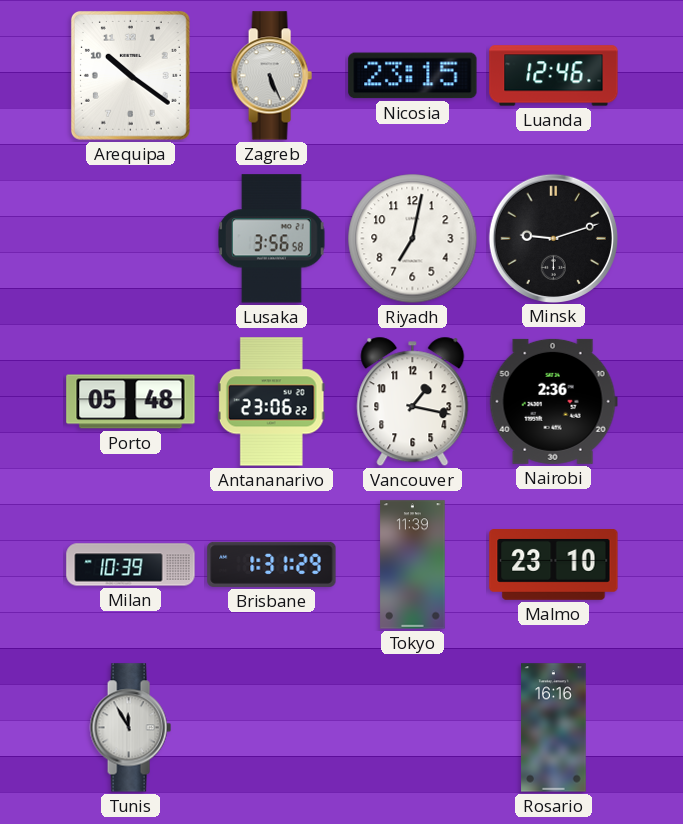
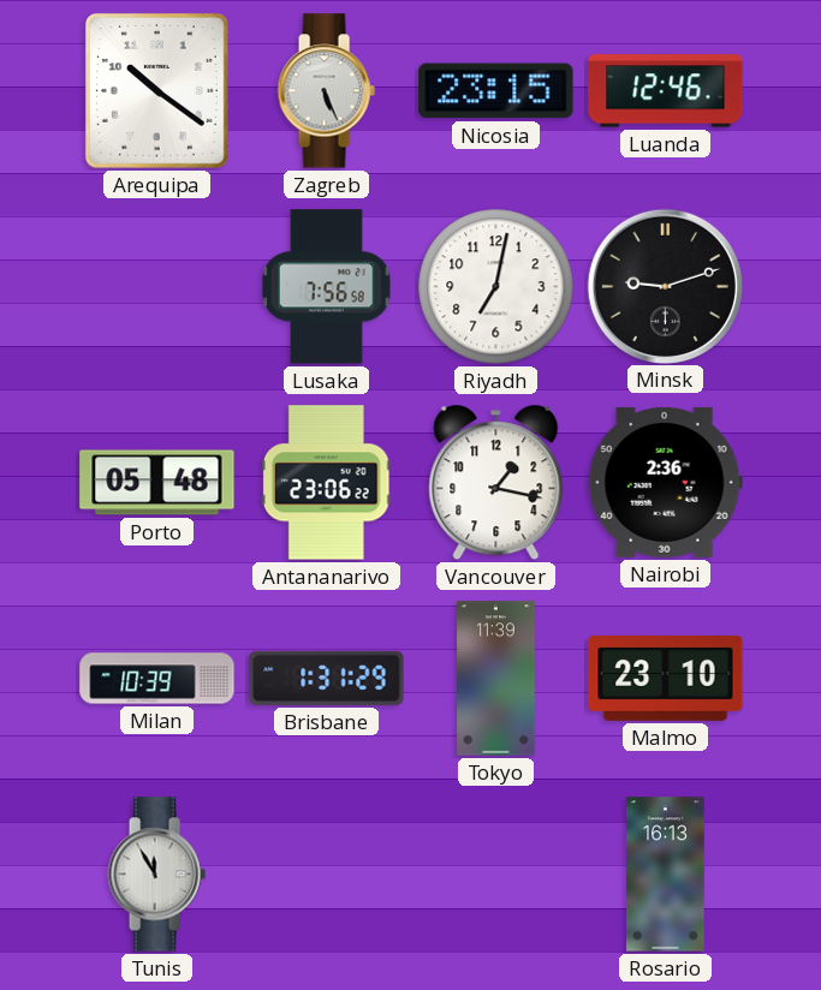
Lusaka: 3:56 -> 7:56
Rosario: 16:16 -> 16:13
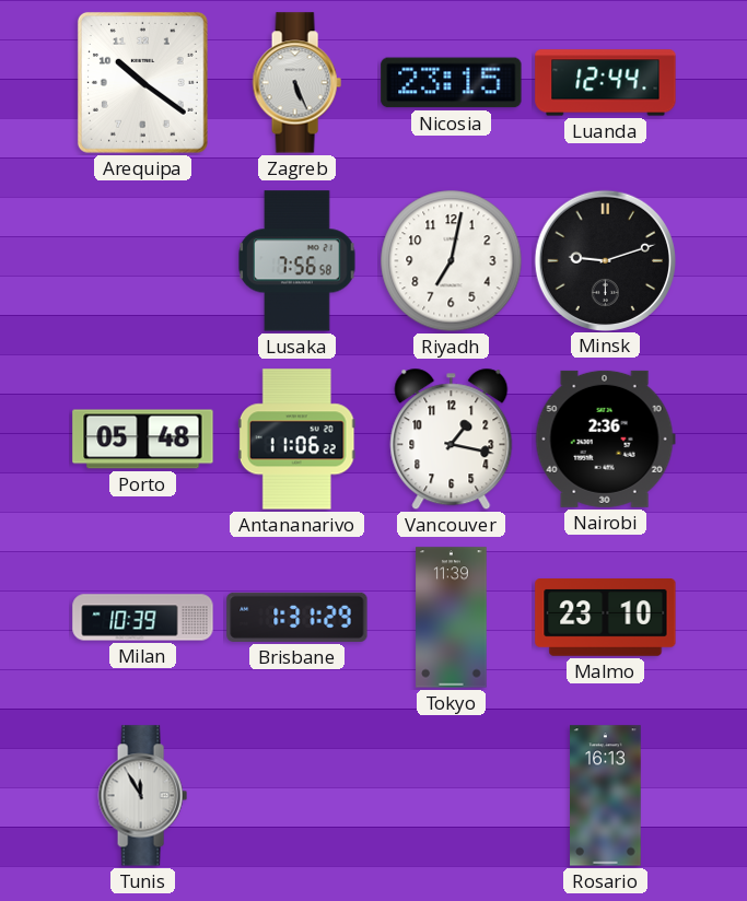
Luanda: 12:46 -> 12:44
Antananarivo: 23:06 -> 11:06
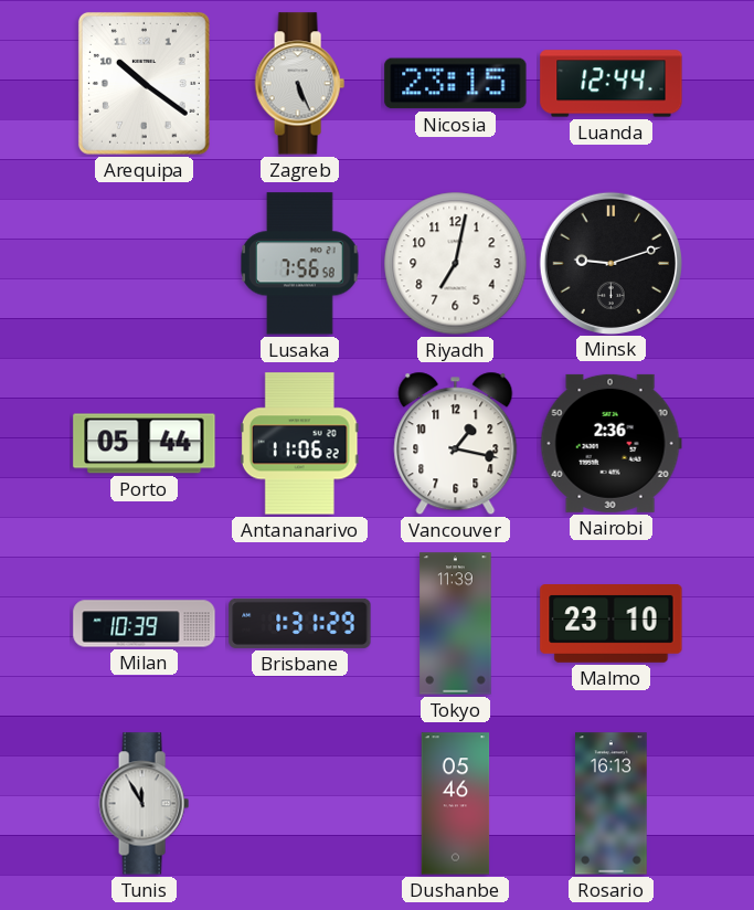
Porto: 05:48 -> 05:44
Dushanbe: none -> 05:46
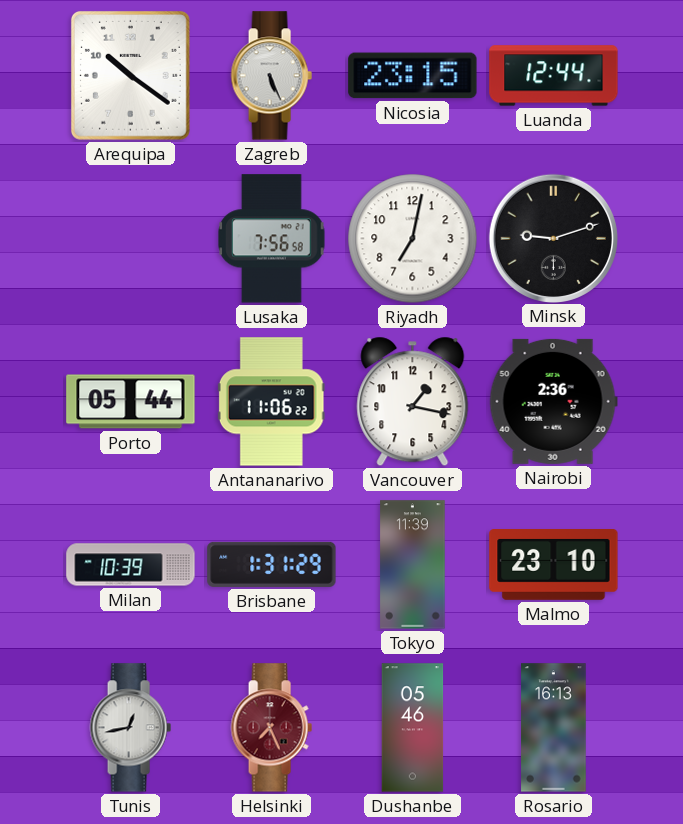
Tunis: 11:55 -> 12:43
Helsinki: none -> 7:26
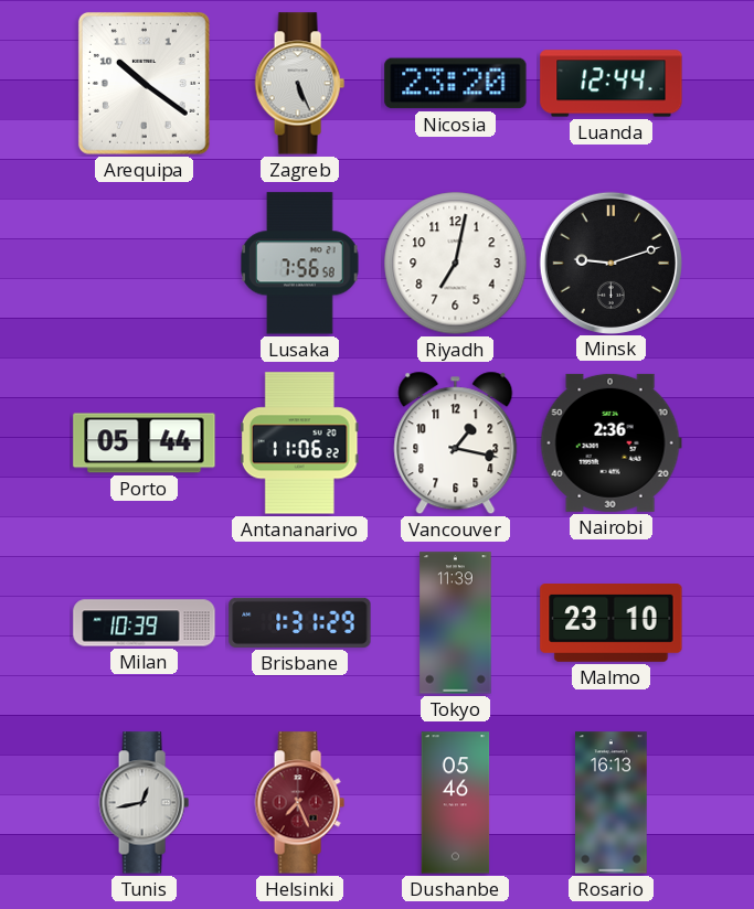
Nicosia: 23:15 -> 23:20
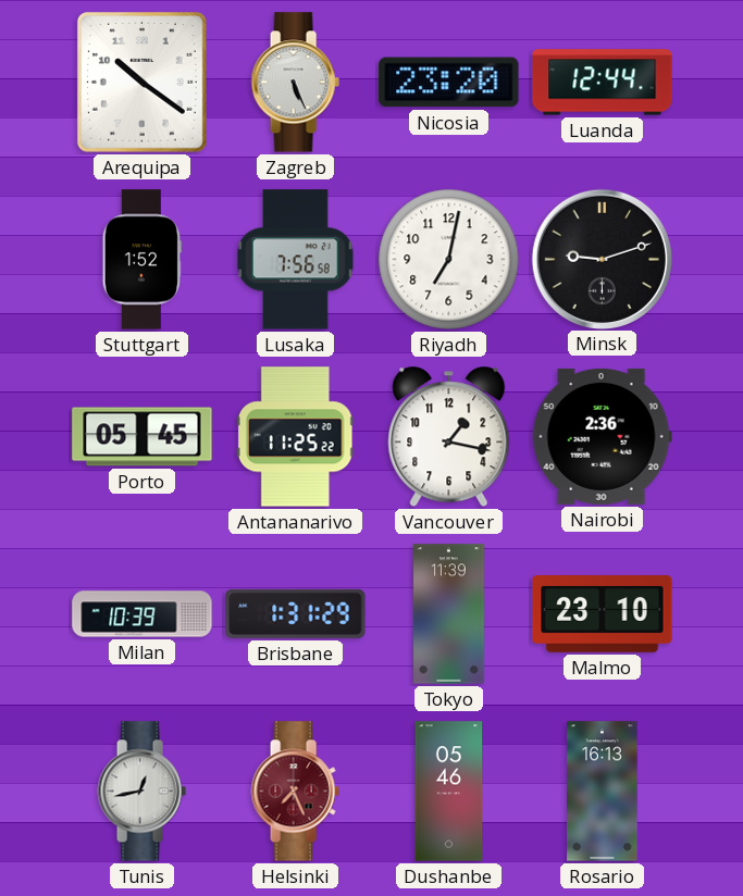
Stuttgart: none -> 1:52
Porto: 05:44 -> 05:45
Antananarivo: 11:06 -> 11:25
